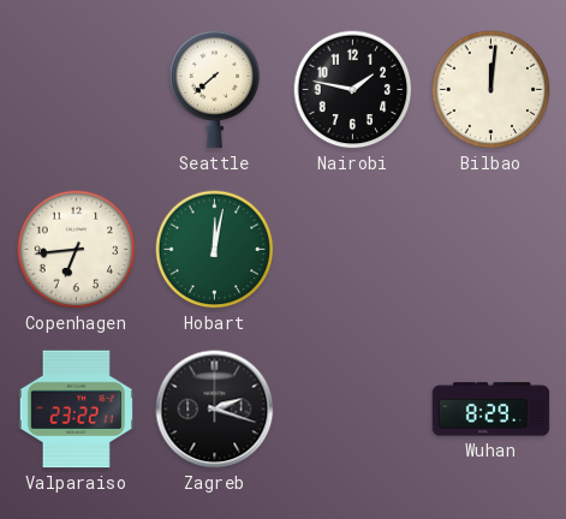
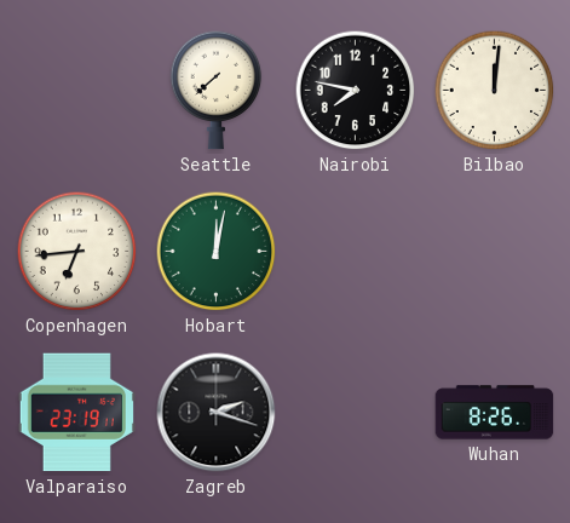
Nairobi: 1:47 -> 7:47
Valparaiso: 23:22 -> 23:19
Wuhan: 8:29 -> 8:26
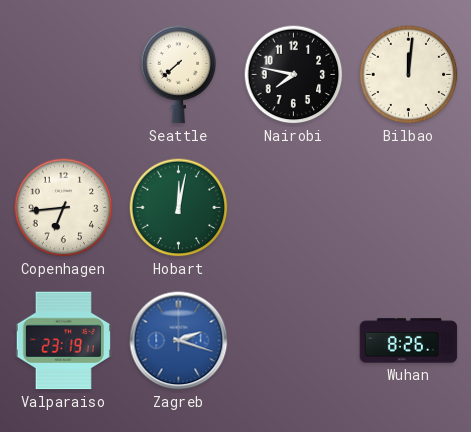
Zagreb dial: black -> blue
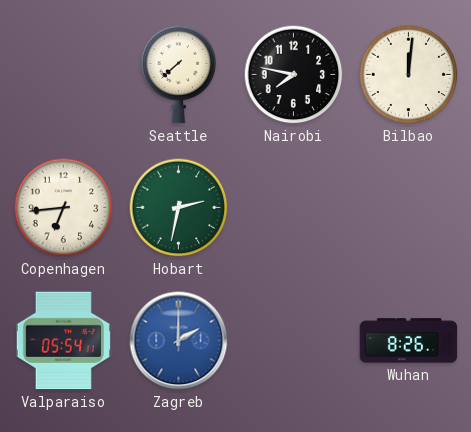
Hobart: 12:02 -> 2:32
Valparaiso: 23:19 -> 05:54
Zagreb: 2:18 -> 2:00
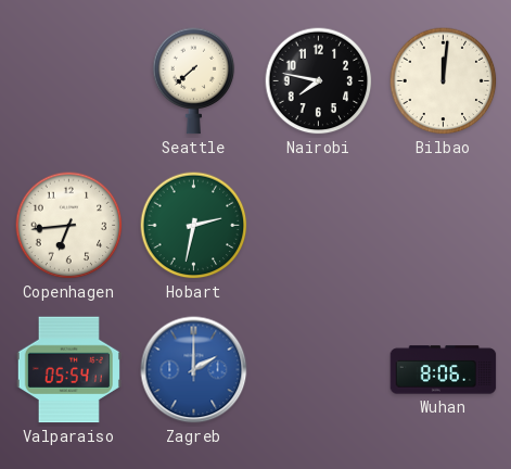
Wuhan: 8:26 -> 8:06
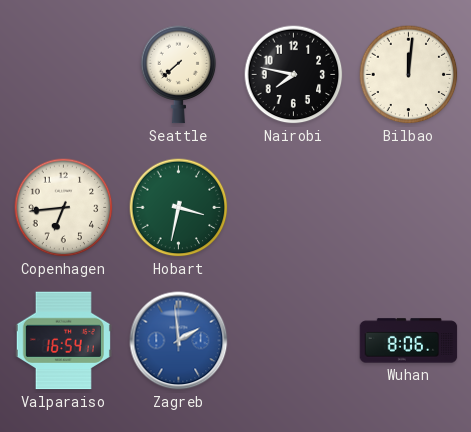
Hobart: 2:32 -> 3:32
Valparaiso: 05:54 -> 16:54
Zagreb: 2:00 -> 1:59
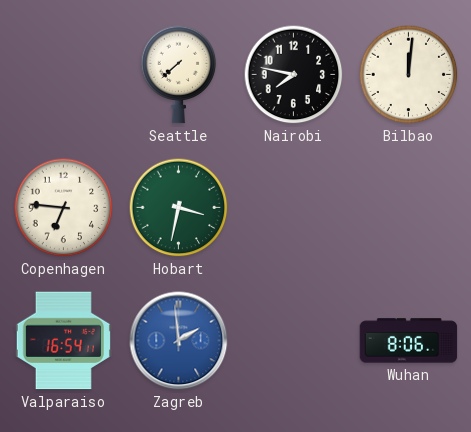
Copenhagen: 6:44 -> 6:46
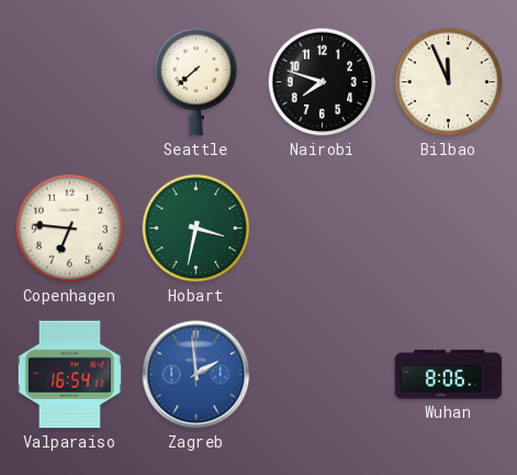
Nairobi: 7:47 -> 7:48
Bilbao: 12:01 -> 11:56
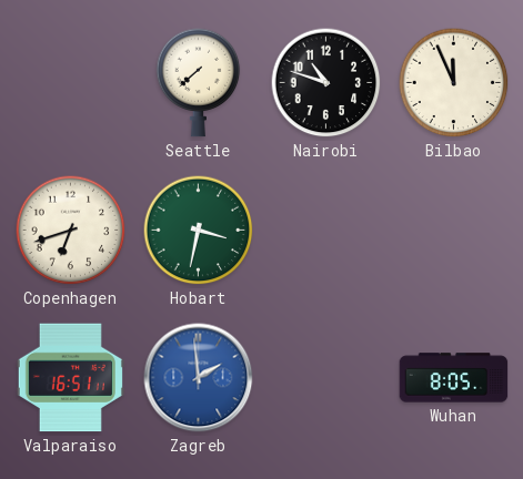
Nairobi: 7:48 -> 10:48
Copenhagen: 6:46 -> 6:42
Valparaiso: 16:54 -> 16:51
Wuhan: 8:06 -> 8:05
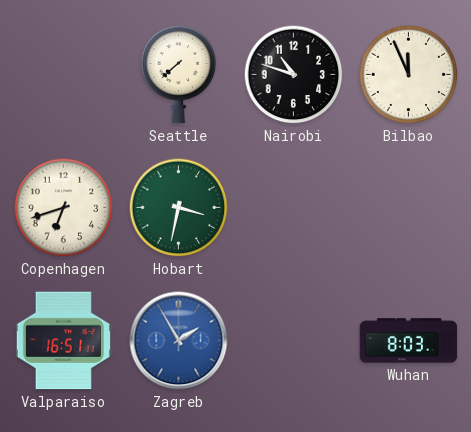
Zagreb: 1:59 -> 1:55
Wuhan: 8:05 -> 8:03
